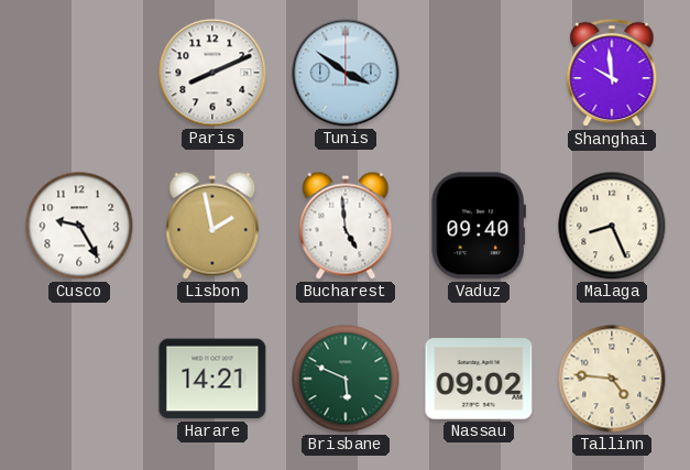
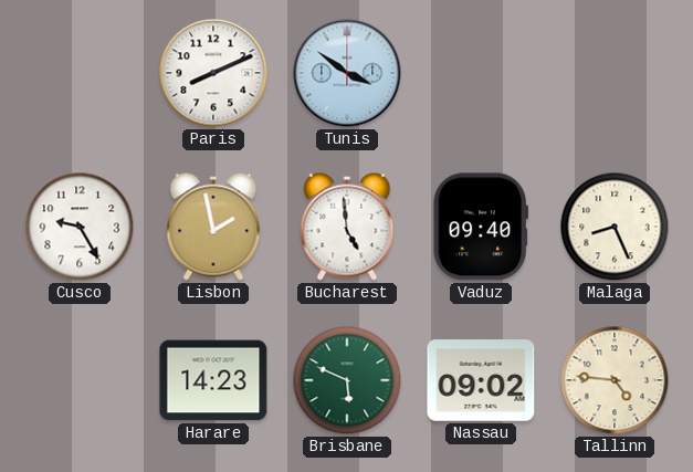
Shanghai: 9:59 -> none
Harare: 14:21 -> 14:23
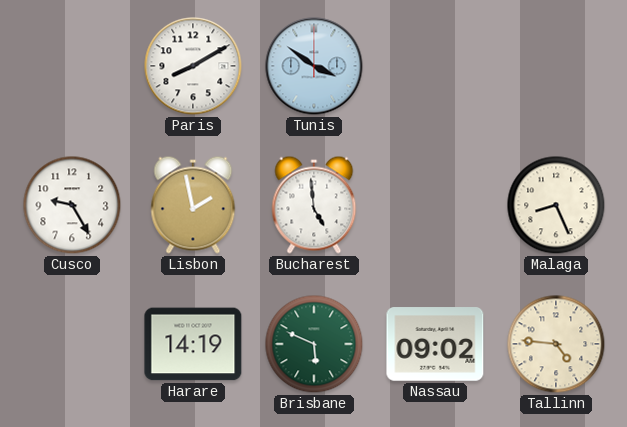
Paris: 8:11 -> 8:10
Vaduz: 09:40 -> none
Harare: 14:23 -> 14:19
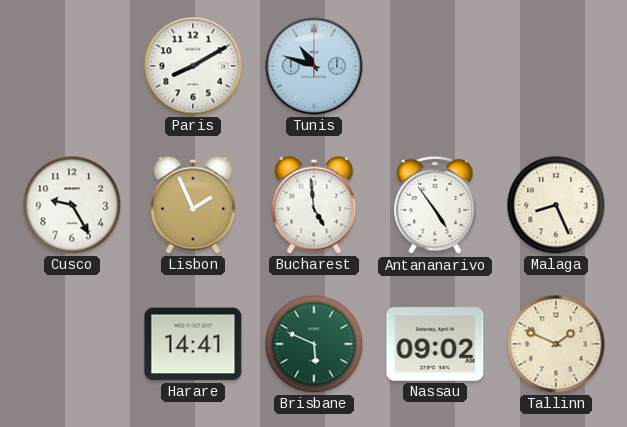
Tunis: 3:51 -> 10:48
Lisbon: 1:58 -> 1:56
Antananarivo: none -> 4:54
Harare: 14:19 -> 14:41
Tallinn: 4:46 -> 1:49
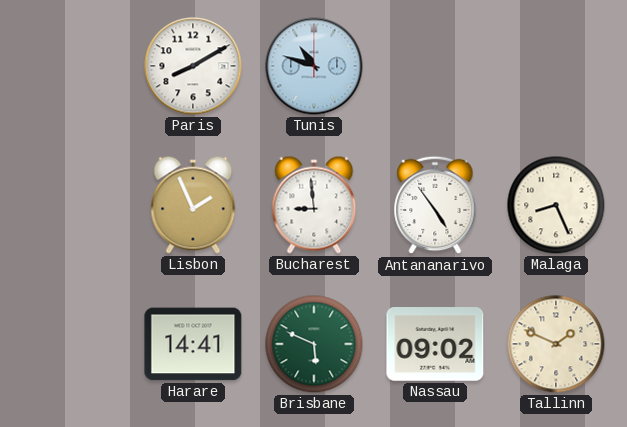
Cusco: 9:25 -> none
Bucharest: 4:59 -> 8:59
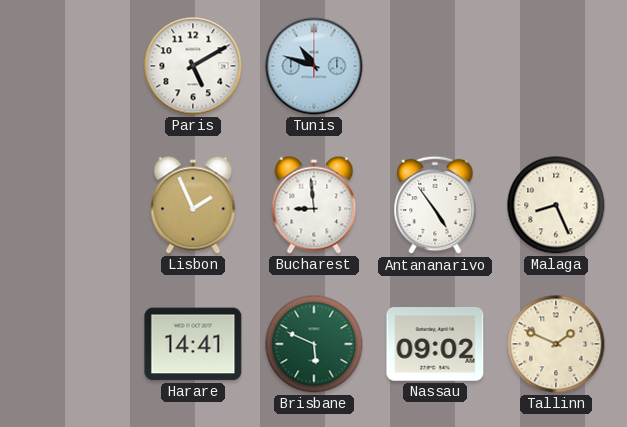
Paris: 8:10 -> 5:10
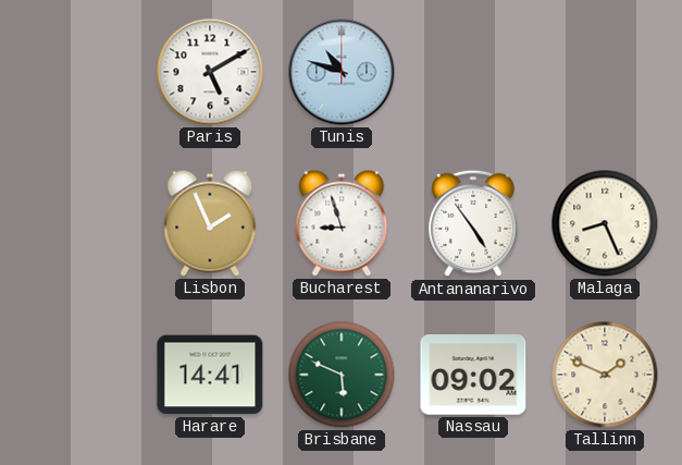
Bucharest: 8:59 -> 8:57
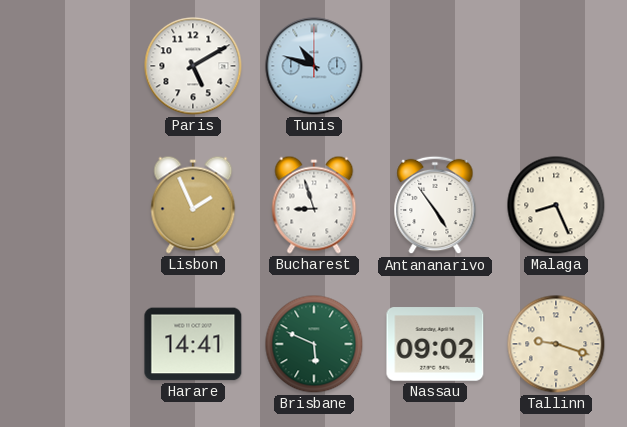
Tallinn: 1:49 -> 9:18
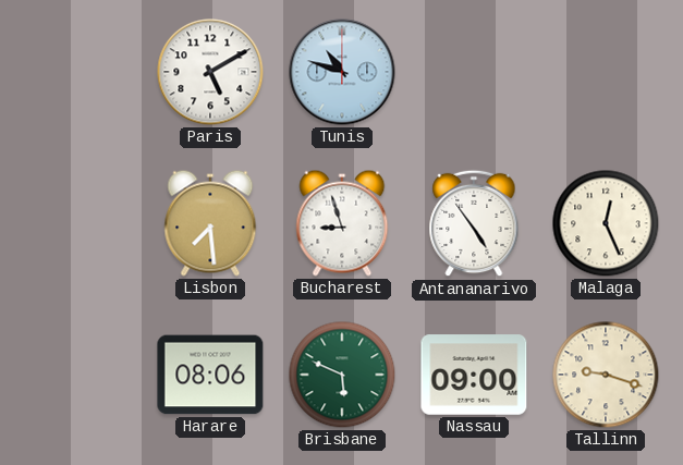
Lisbon: 1:56 -> 7:29
Malaga: 8:26 -> 12:26
Harare: 14:41 -> 08:06
Nassau: 09:02 -> 09:00
